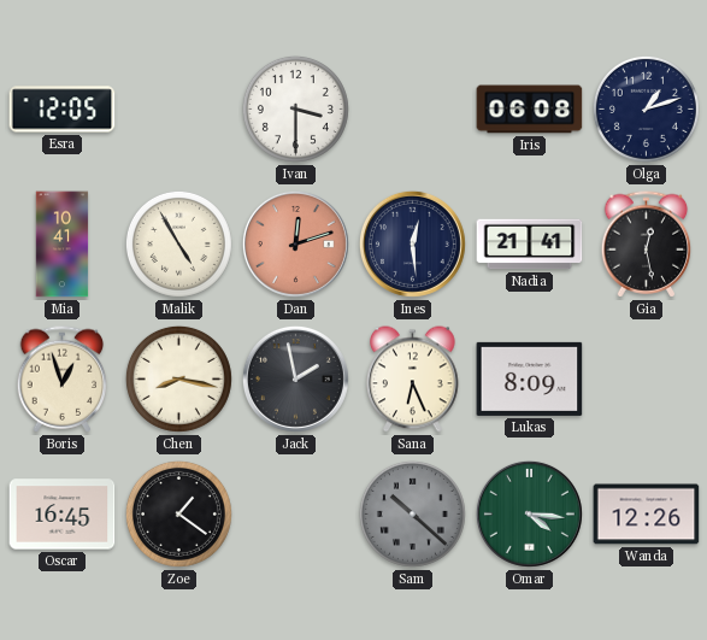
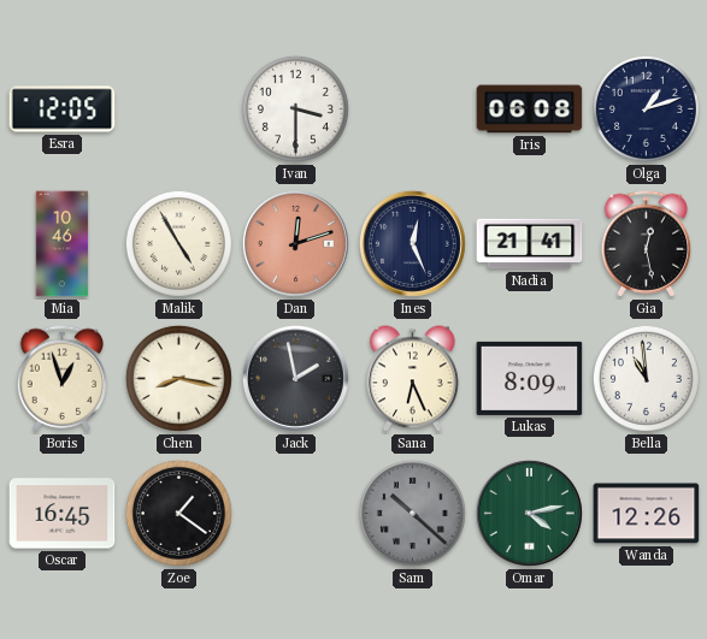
Mia: 10:41 -> 10:46
Ines: 12:29 -> 12:26
Bella: none -> 10:59
Omar: 4:16 -> 4:13
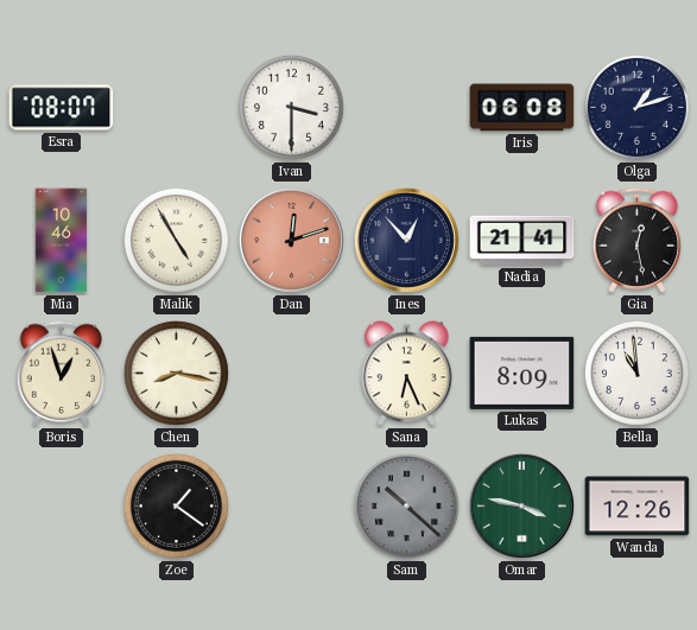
Esra: 12:05 -> 08:07
Ines: 12:26 -> 12:53
Jack: 1:58 -> none
Oscar: 16:45 -> none
Omar: 4:13 -> 3:47
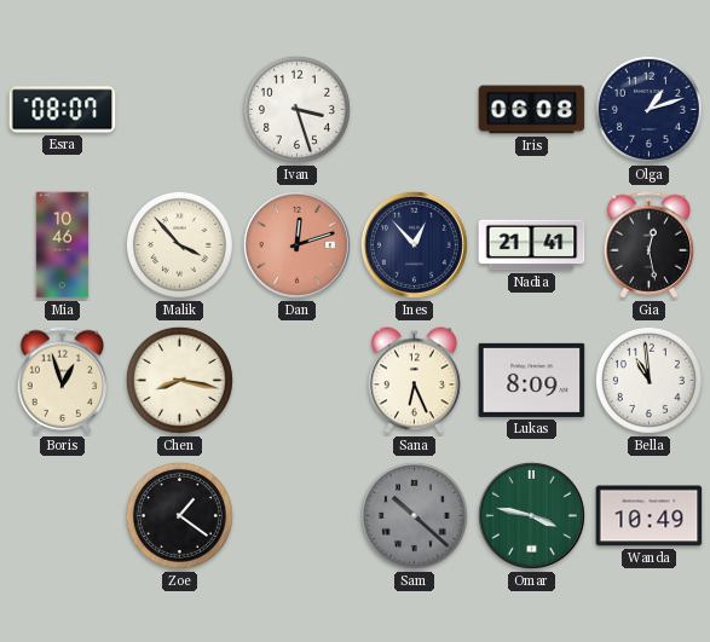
Ivan: 3:30 -> 3:27
Malik: 4:55 -> 3:53
Wanda: 12:26 -> 10:49
